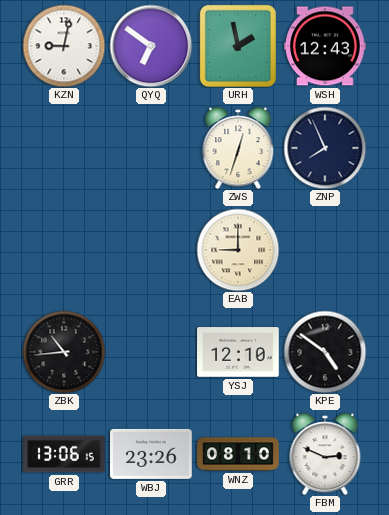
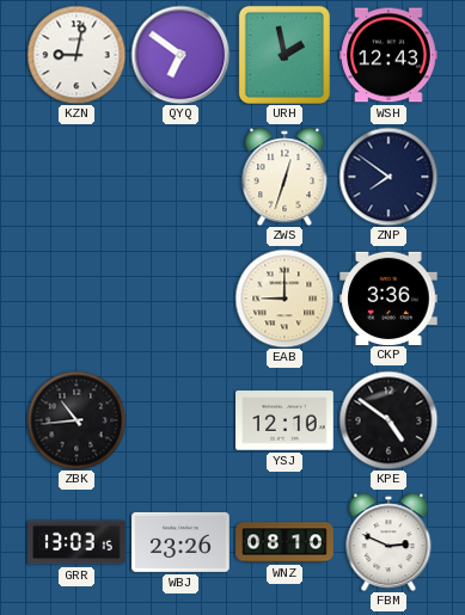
ZNP: 7:56 -> 7:51
CKP: none -> 3:36
GRR: 13:06 -> 13:03
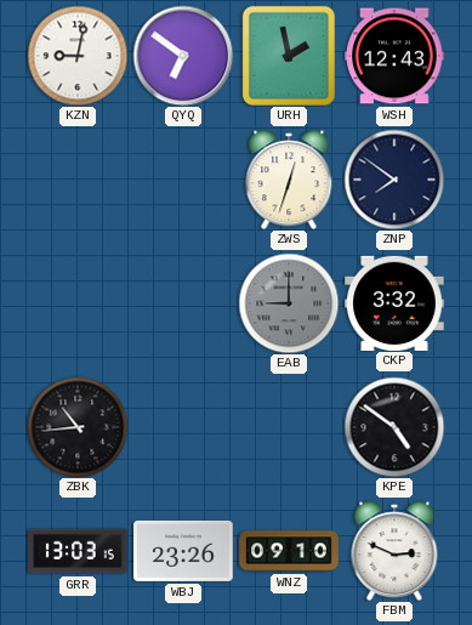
EAB dial: cream -> grey
CKP: 3:36 -> 3:32
YSJ: 12:10 -> none
WNZ: 08:10 -> 09:10
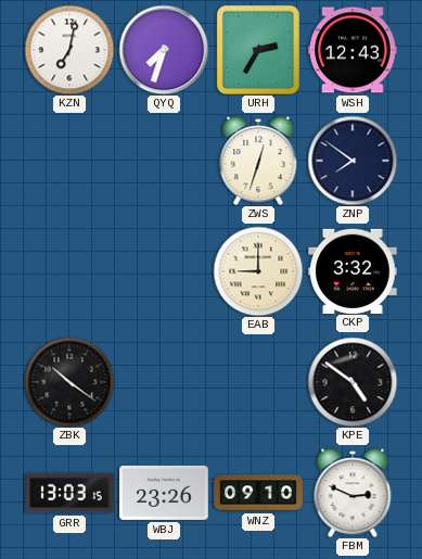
KZN: 9:02 -> 7:02
QYQ: 6:51 -> 7:33
URH: 1:58 -> 2:35
EAB dial: grey -> cream
ZBK: 10:44 -> 10:21
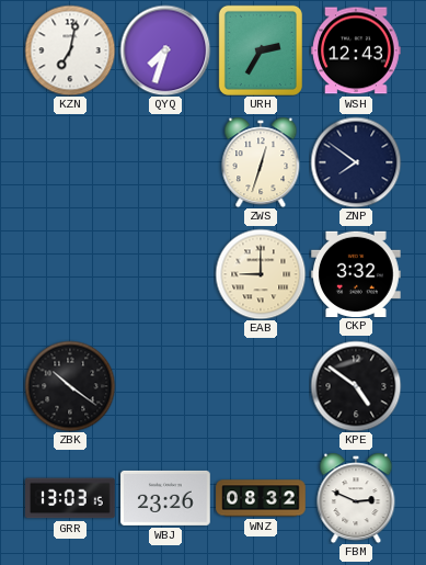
WNZ: 09:10 -> 08:32
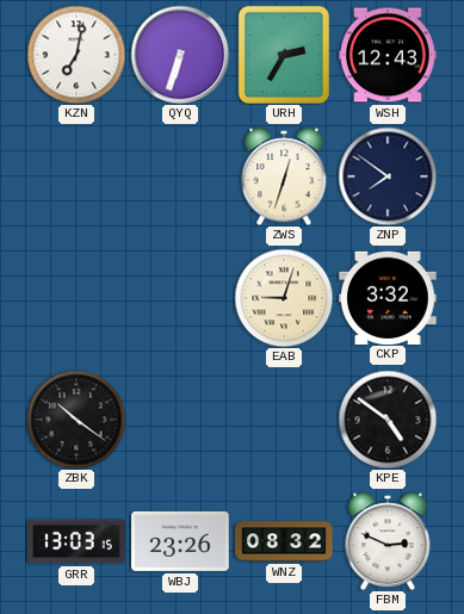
QYQ: 7:33 -> 6:33
EAB: 9:00 -> 9:03
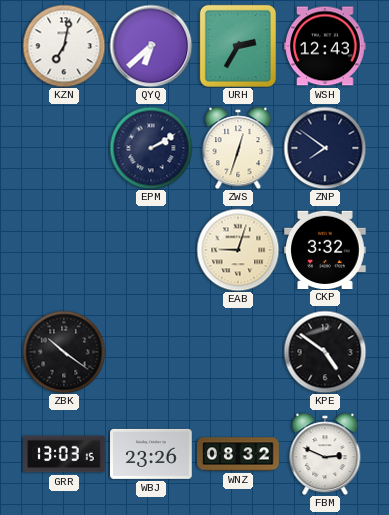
QYQ: 6:33 -> 6:38
EPM: none -> 2:10
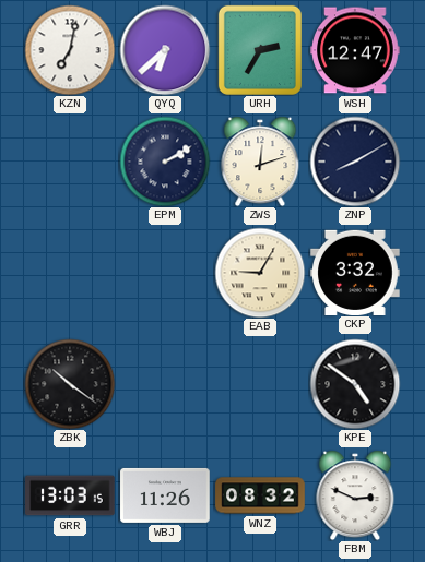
WSH: 12:43 -> 12:47
ZWS: 12:33 -> 12:12
ZNP: 7:51 -> 8:10
EAB: 9:03 -> 9:05
WBJ: 23:26 -> 11:26
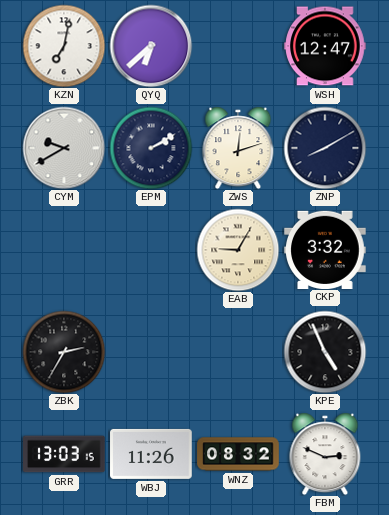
URH: 2:35 -> none
CYM: none -> 9:40
ZBK: 10:21 -> 2:35
KPE: 4:51 -> 4:56
